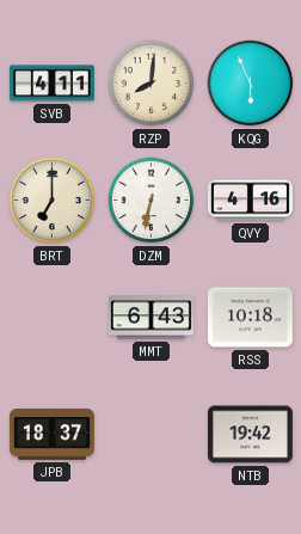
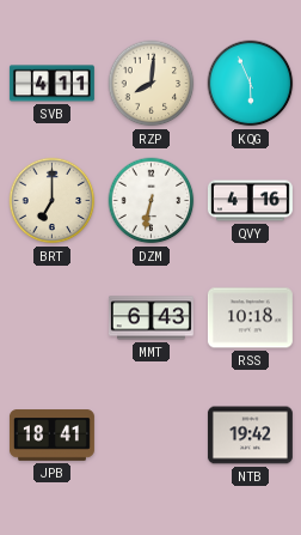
JPB: 18:37 -> 18:41
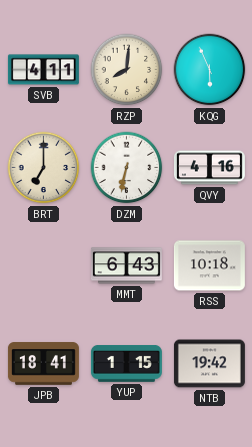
YUP: none -> 1:15
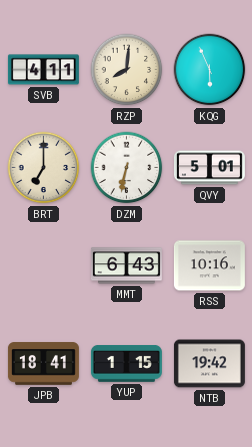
QVY: 4:16 -> 5:01
RSS: 10:18 -> 10:16
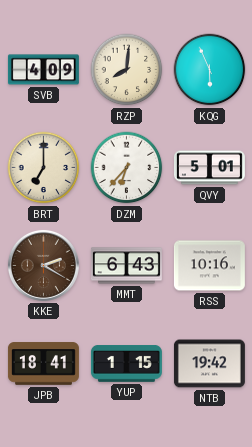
SVB: 4:11 -> 4:09
DZM: 6:32 -> 6:37
KKE: none -> 2:20
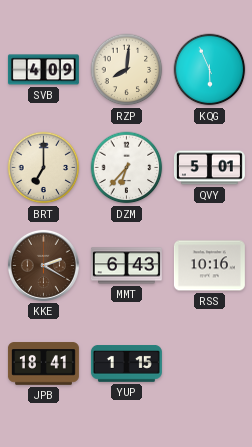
NTB: 19:42 -> none
